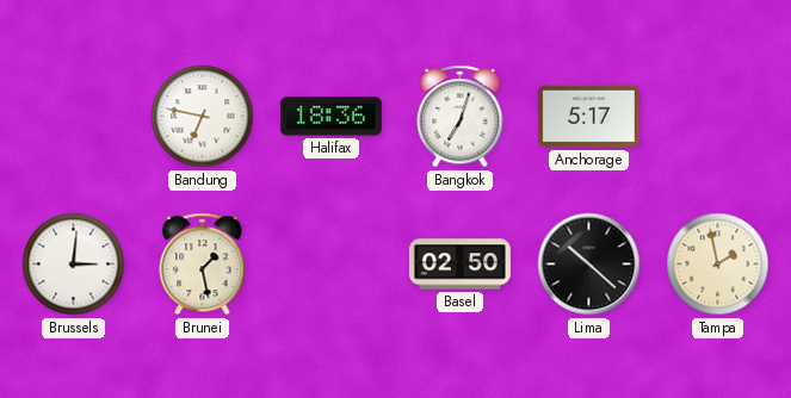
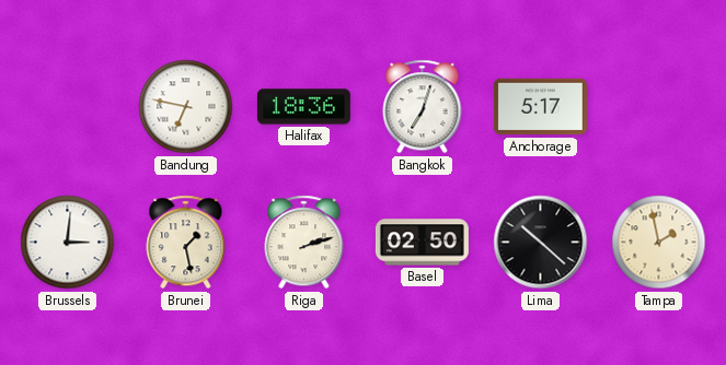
Riga: none -> 2:12
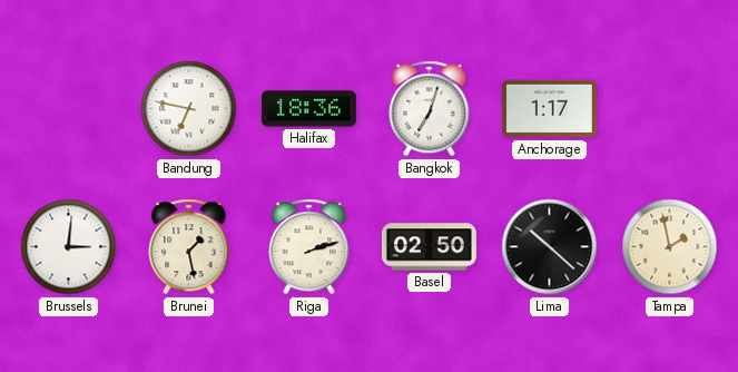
Anchorage: 5:17 -> 1:17
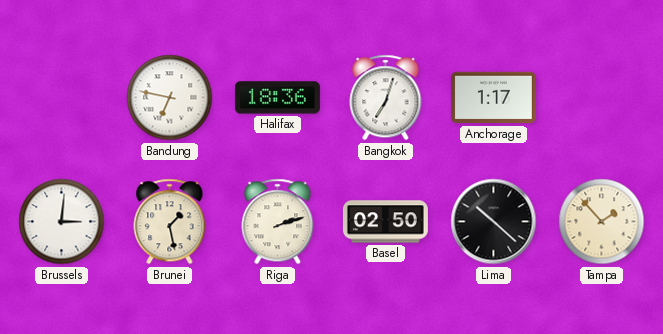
Tampa: 1:58 -> 1:53
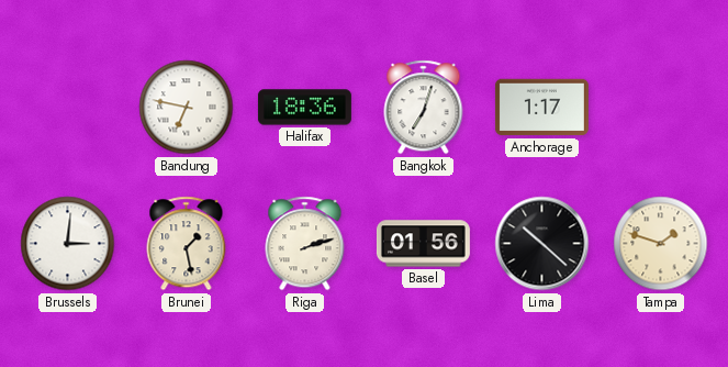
Basel: 02:50 -> 01:56
Tampa: 1:53 -> 1:48
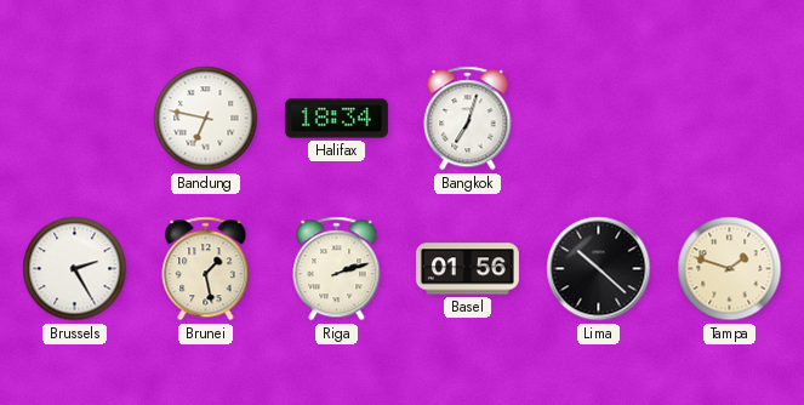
Halifax: 18:36 -> 18:34
Anchorage: 1:17 -> none
Brussels: 3:01 -> 2:25
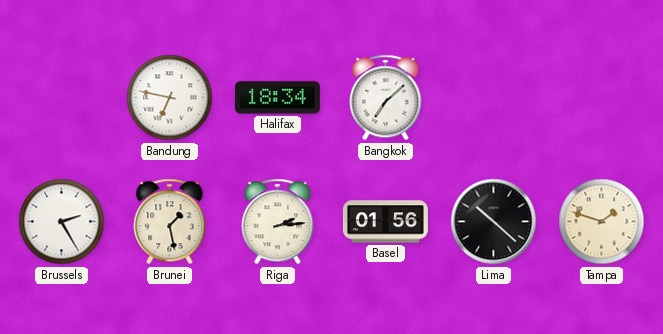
Bangkok: 7:03 -> 7:08
Riga: 2:12 -> 2:14
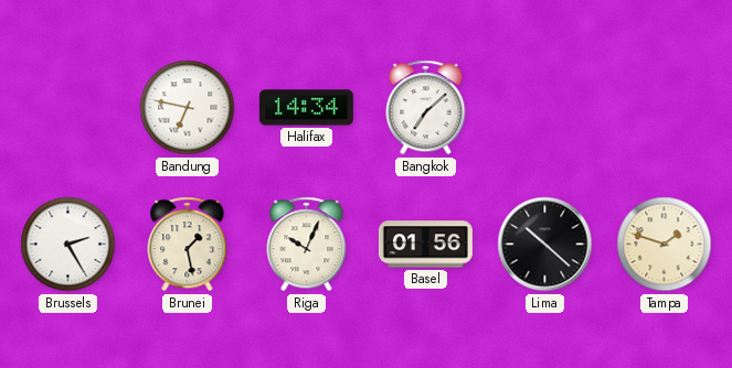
Halifax: 18:34 -> 14:34
Riga: 2:14 -> 10:04
